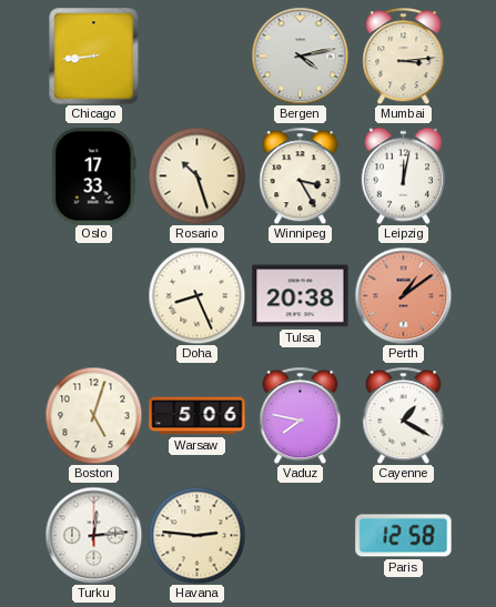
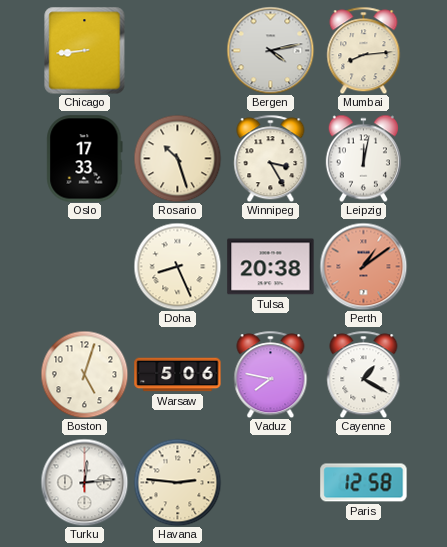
Mumbai: 3:14 -> 8:14
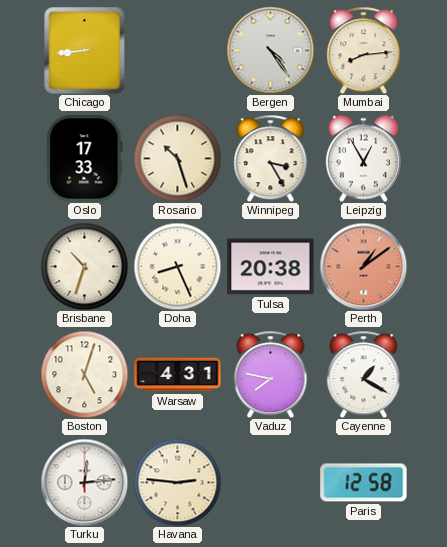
Bergen: 4:13 -> 4:24
Leipzig: 12:02 -> 12:55
Brisbane: none -> 10:33
Warsaw: 5:06 -> 4:31
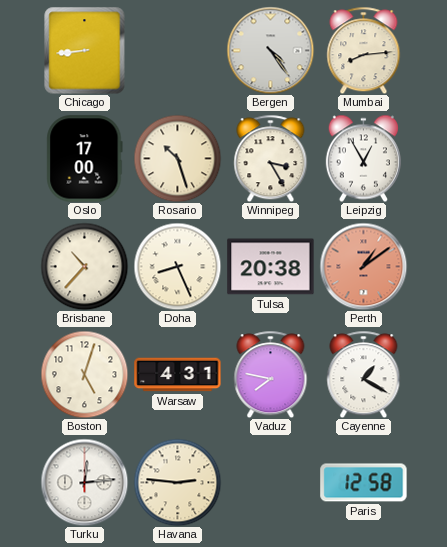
Oslo: 17:33 -> 17:00
Brisbane: 10:33 -> 10:37
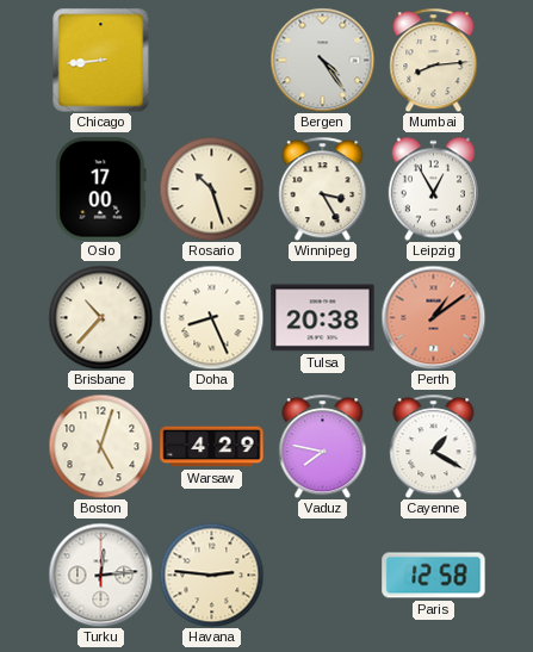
Warsaw: 4:31 -> 4:29
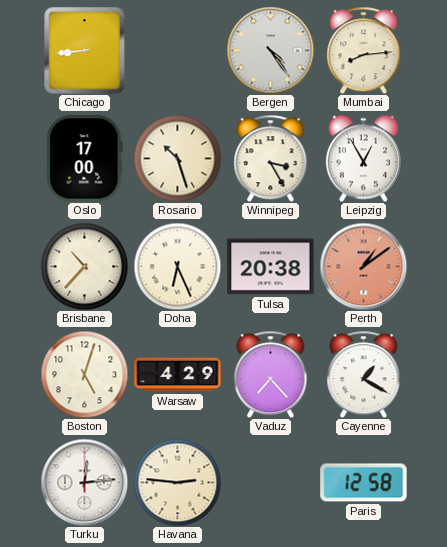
Doha: 8:26 -> 6:26
Vaduz: 7:47 -> 7:23
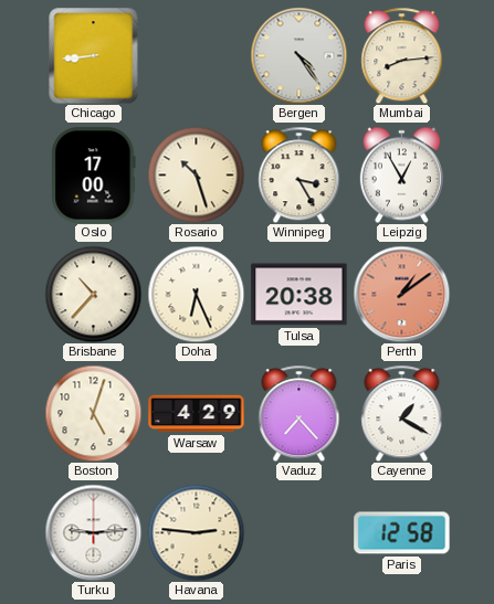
Turku: 12:14 -> 9:14
